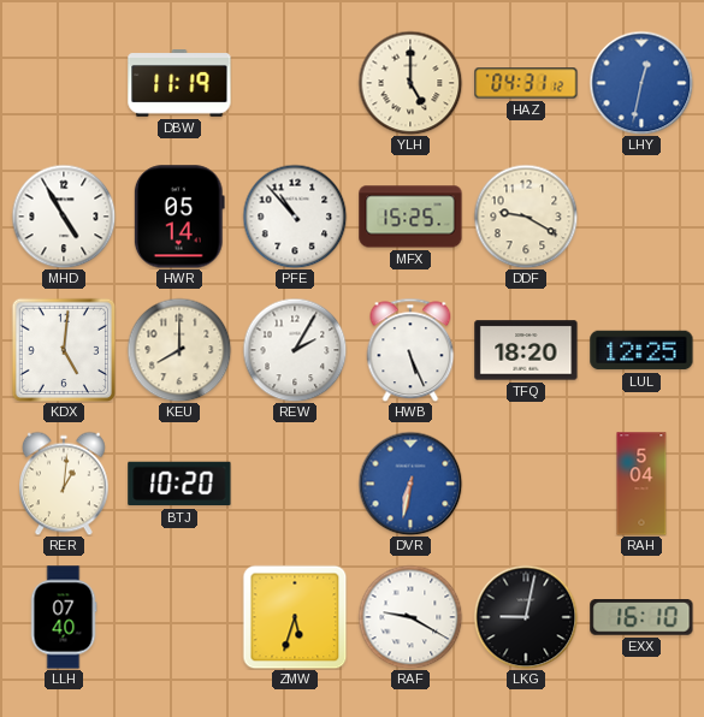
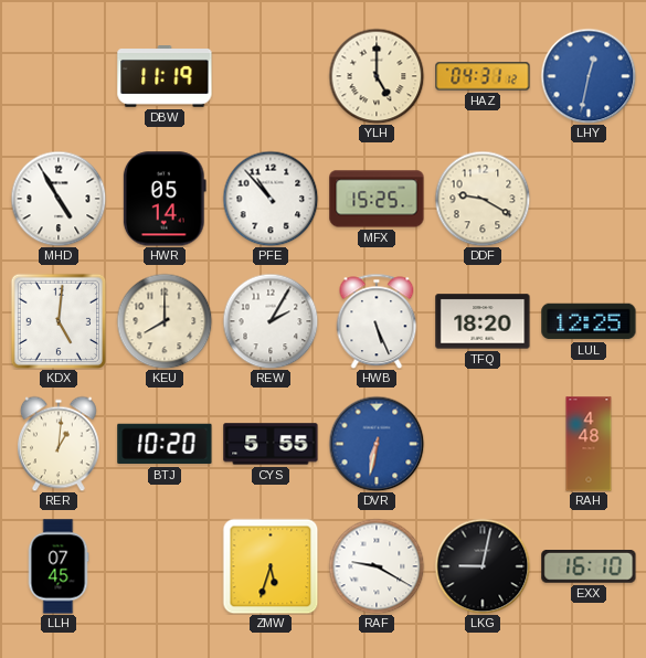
CYS: none -> 5:55
RAH: 5:04 -> 4:48
LLH: 07:40 -> 07:45
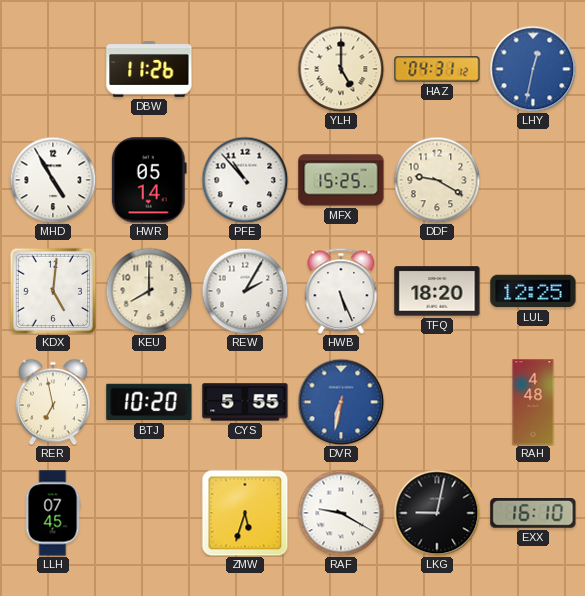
DBW: 11:19 -> 11:26
RER: 1:01 -> 6:58
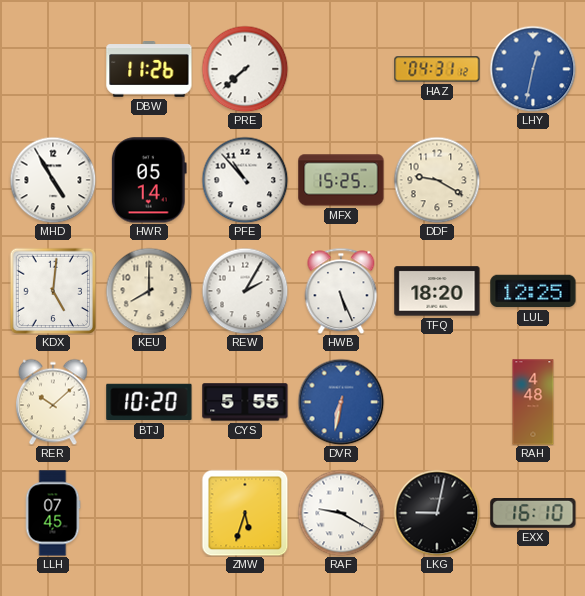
PRE: none -> 7:38
YLH: 5:00 -> none
RER: 6:58 -> 10:08
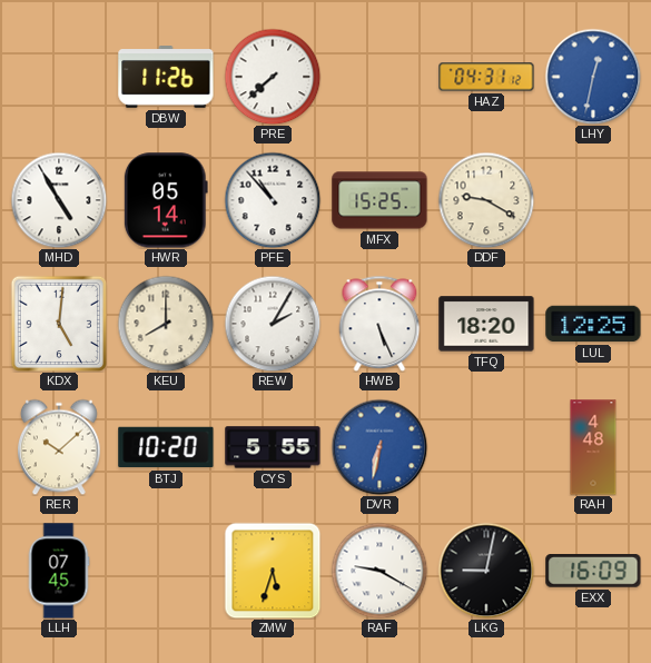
EXX: 16:10 -> 16:09
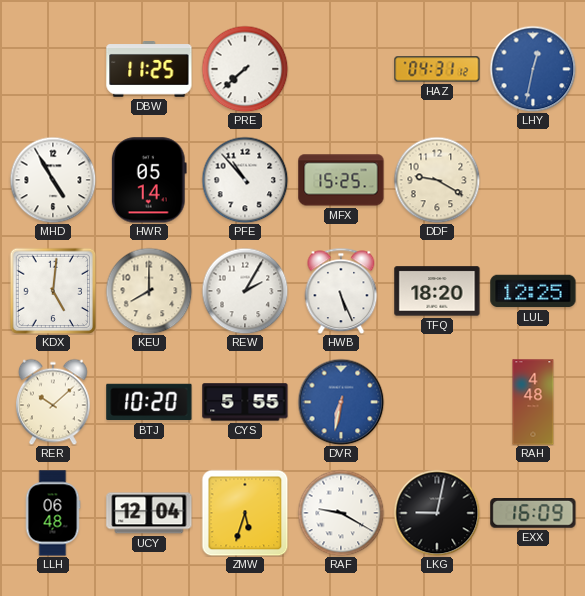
DBW: 11:26 -> 11:25
LLH: 07:45 -> 06:48
UCY: none -> 12:04
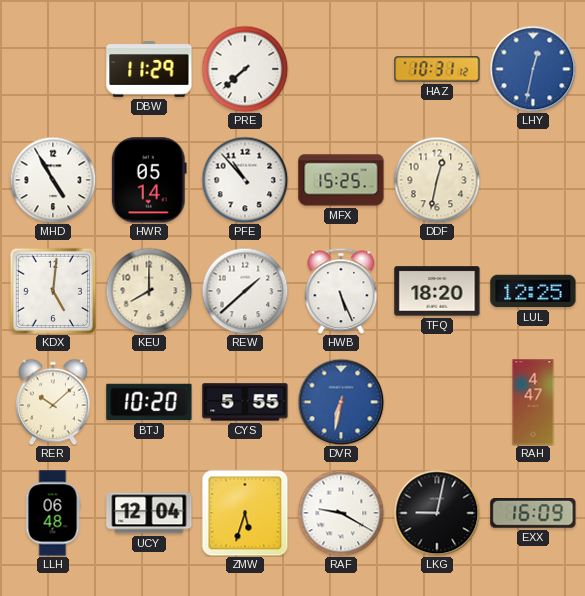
DBW: 11:25 -> 11:29
HAZ: 04:31 -> 10:31
DDF: 9:20 -> 12:32
REW: 2:05 -> 1:38
RAH: 4:48 -> 4:47
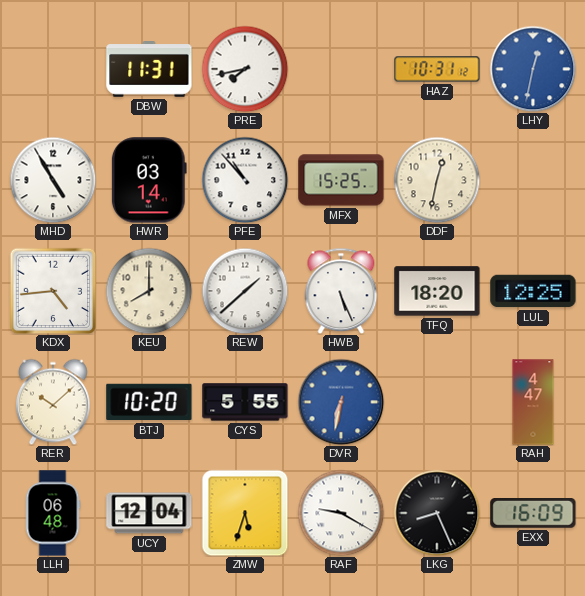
DBW: 11:29 -> 11:31
PRE: 7:38 -> 7:43
HWR: 05:14 -> 03:14
KDX: 5:01 -> 4:44
LKG: 9:02 -> 8:26
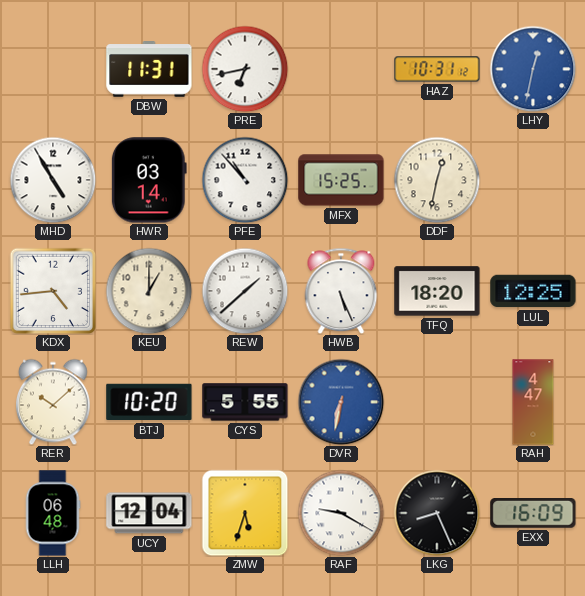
PRE: 7:43 -> 6:43
KEU: 8:00 -> 1:00
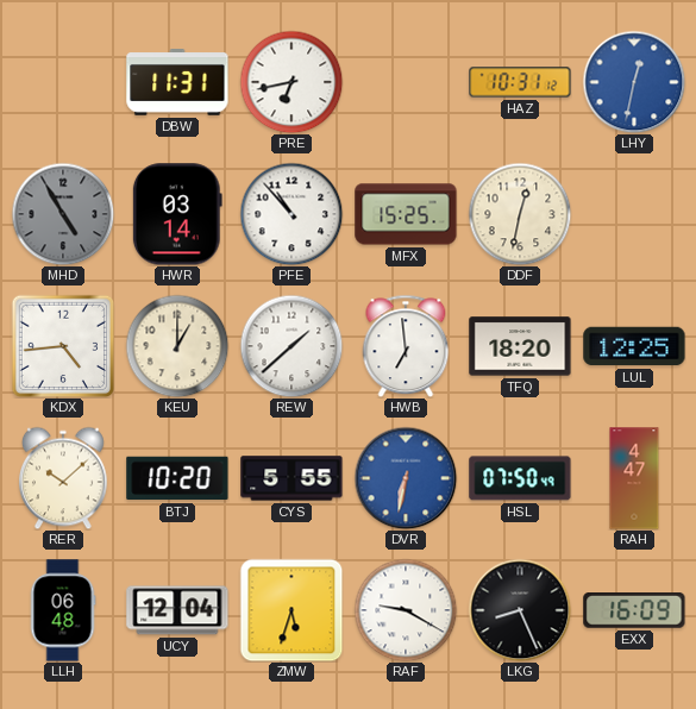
MHD dial: white -> grey
HWB: 5:26 -> 6:59
HSL: none -> 07:50
